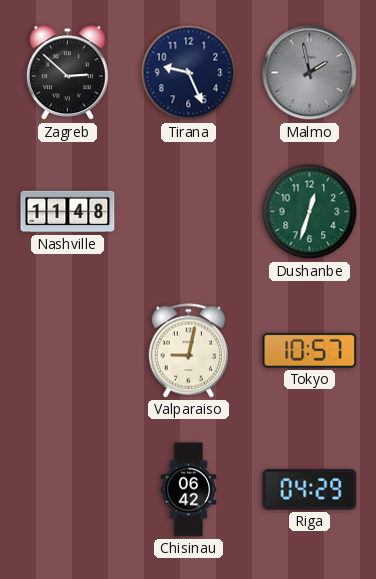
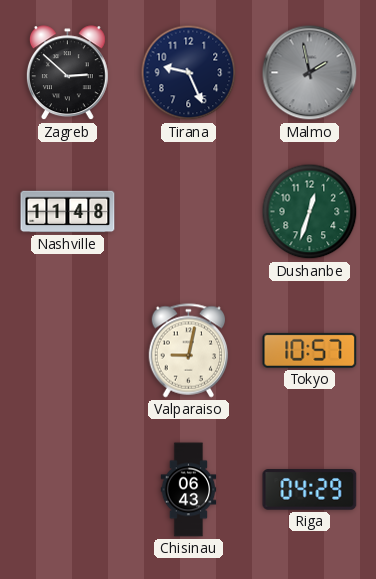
Chisinau: 06:42 -> 06:43
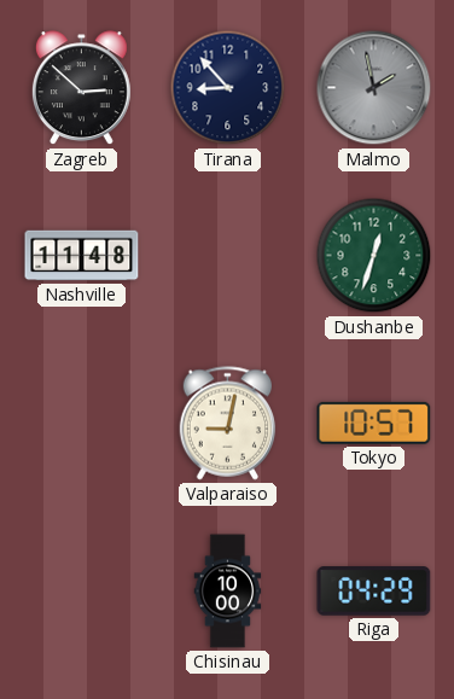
Tirana: 9:26 -> 8:53
Chisinau: 06:43 -> 10:00
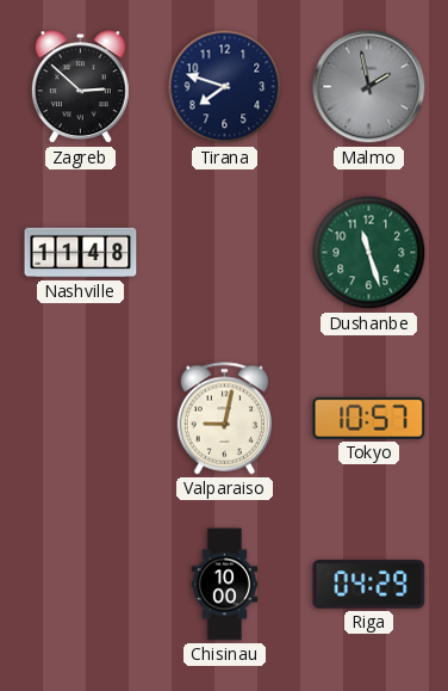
Tirana: 8:53 -> 7:48
Dushanbe: 12:33 -> 11:27
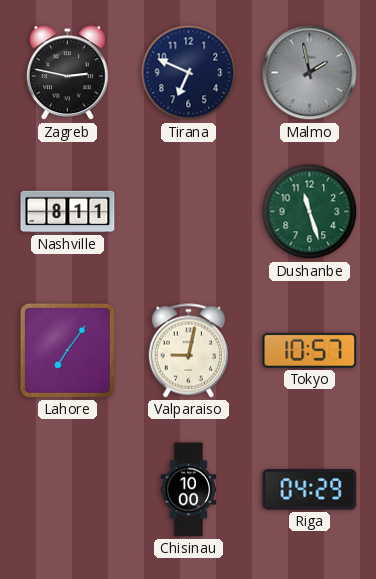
Zagreb: 2:52 -> 2:47
Tirana: 7:48 -> 6:49
Nashville: 11:48 -> 8:11
Lahore: none -> 7:06
